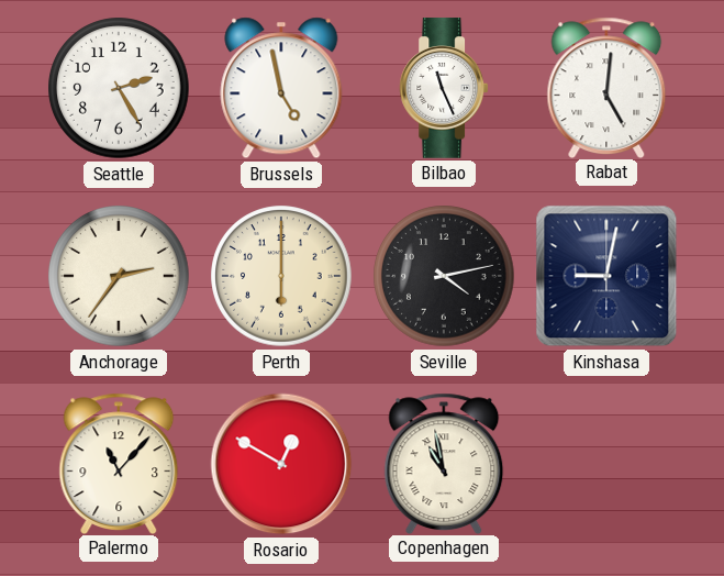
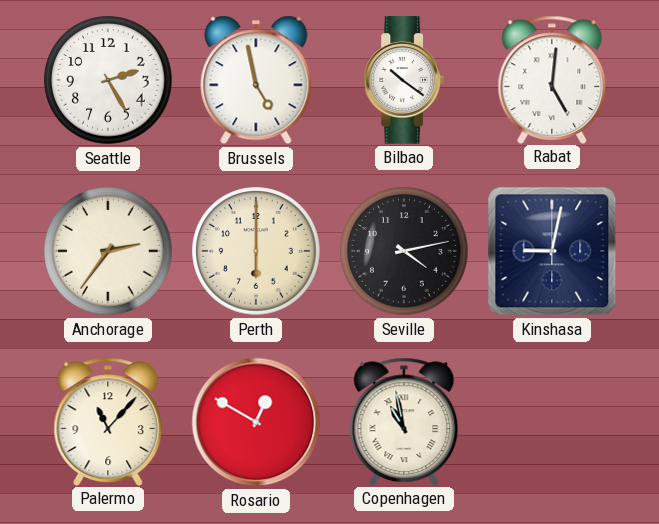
Bilbao: 11:26 -> 10:21
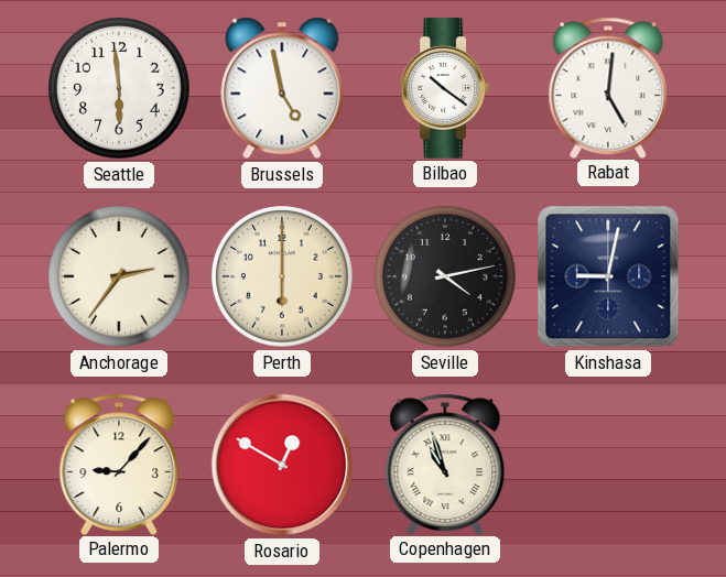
Seattle: 2:25 -> 5:59
Palermo: 11:07 -> 9:07
Copenhagen: 10:58 -> 10:57
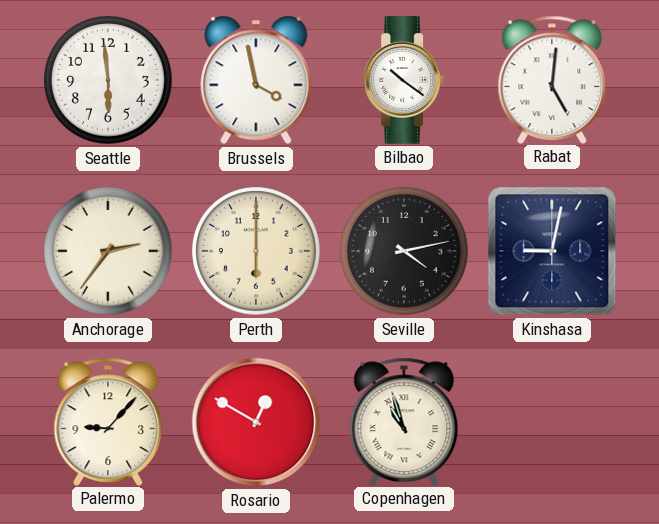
Brussels: 4:58 -> 3:58
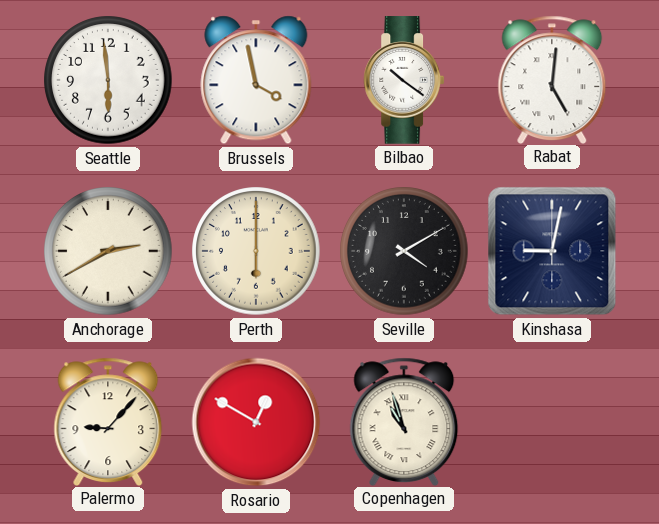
Anchorage: 2:36 -> 2:40
Seville: 4:13 -> 4:10
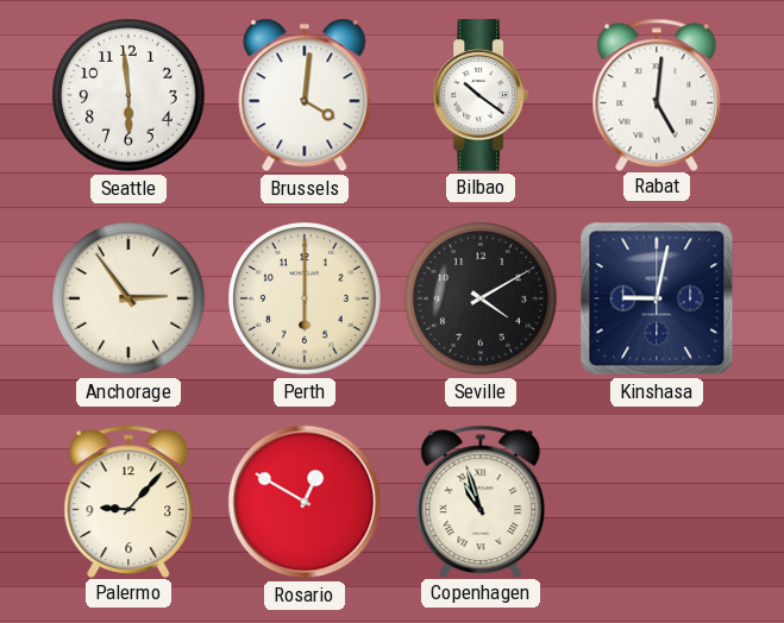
Brussels: 3:58 -> 4:01
Anchorage: 2:40 -> 2:54
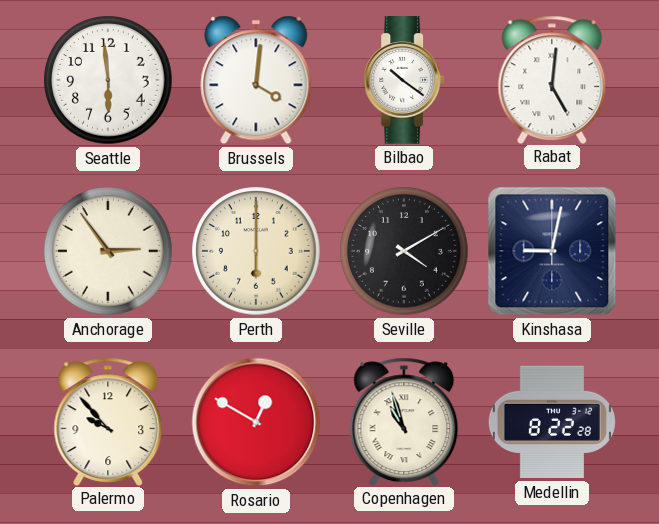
Palermo: 9:07 -> 9:53
Medellin: none -> 8:22
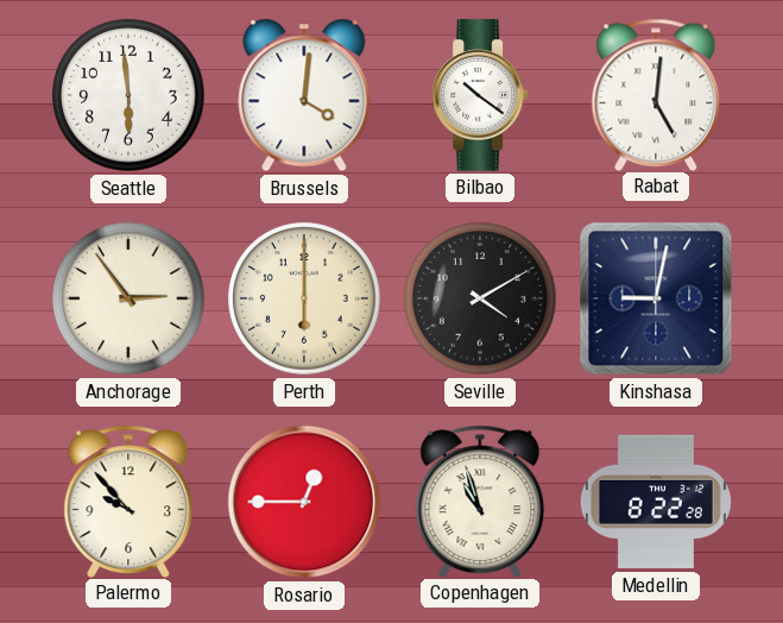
Rosario: 12:50 -> 12:45
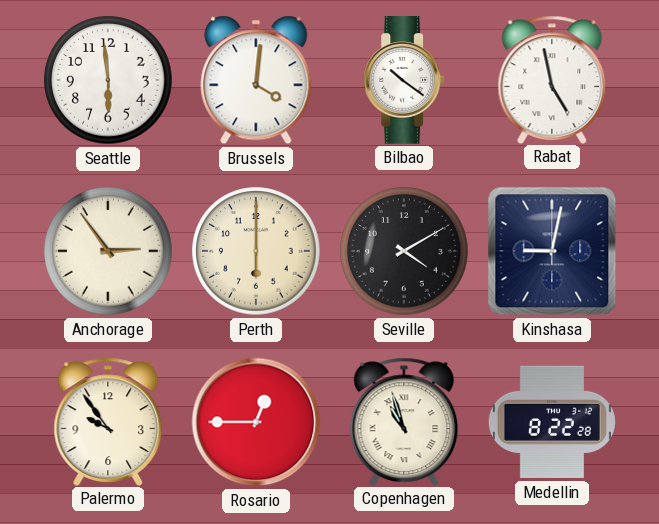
Rabat: 5:01 -> 4:58
Palermo: 9:53 -> 9:54
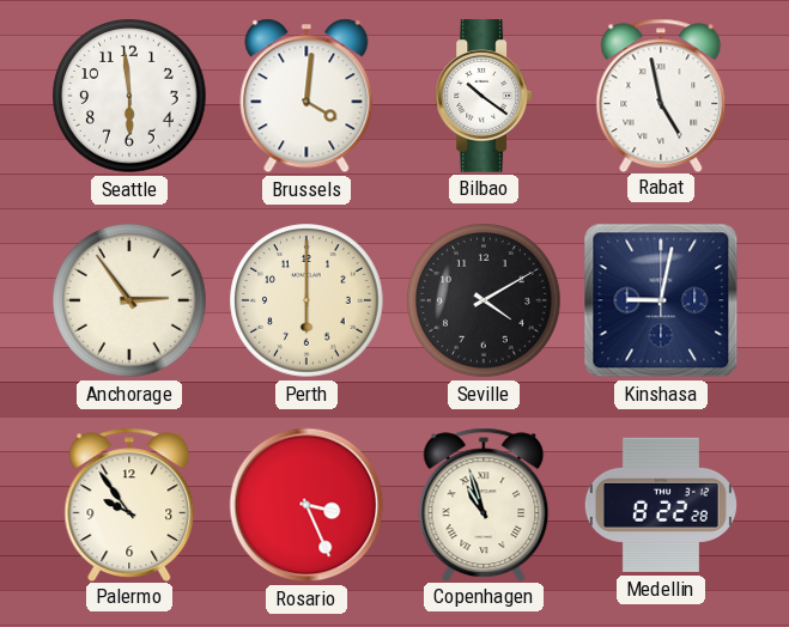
Rosario: 12:45 -> 3:26
